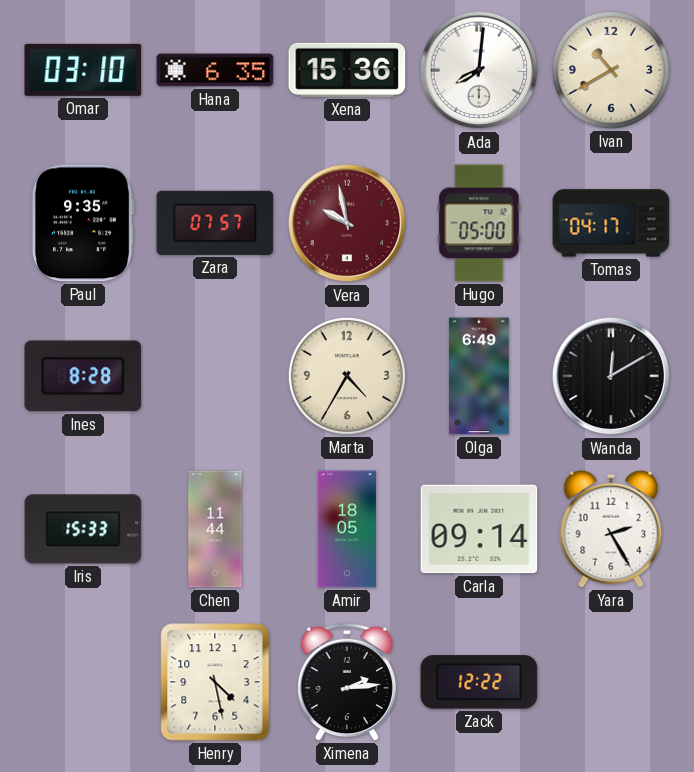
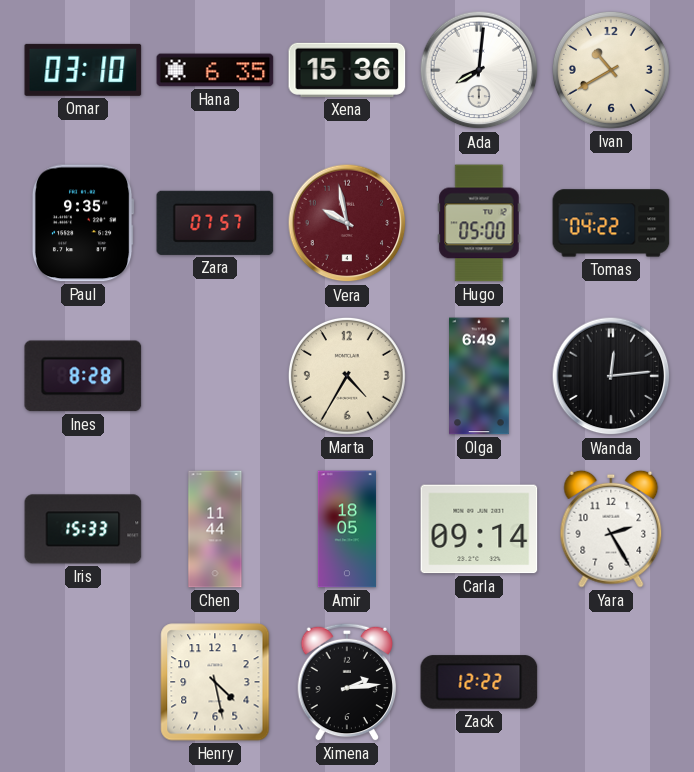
Tomas: 04:17 -> 04:22
Wanda: 12:10 -> 12:14
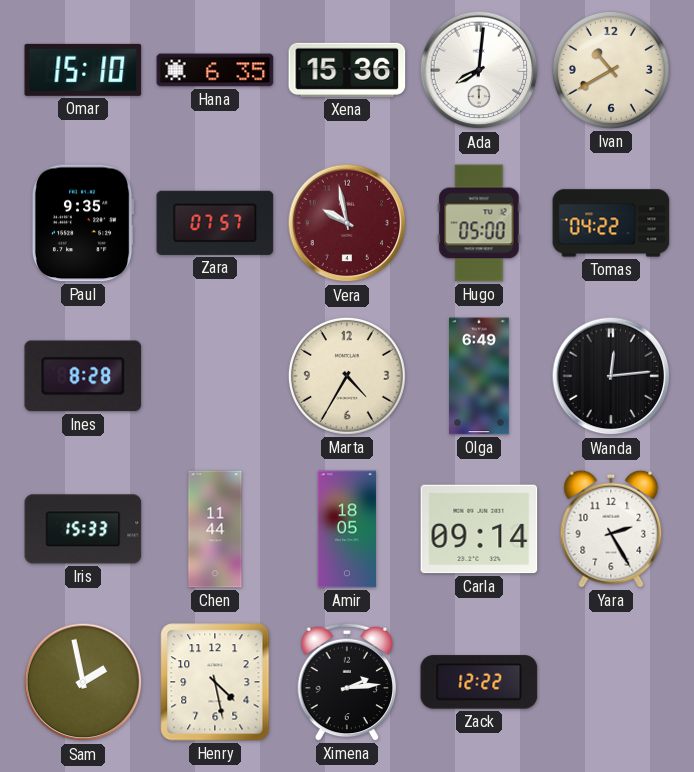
Omar: 03:10 -> 15:10
Sam: none -> 1:58
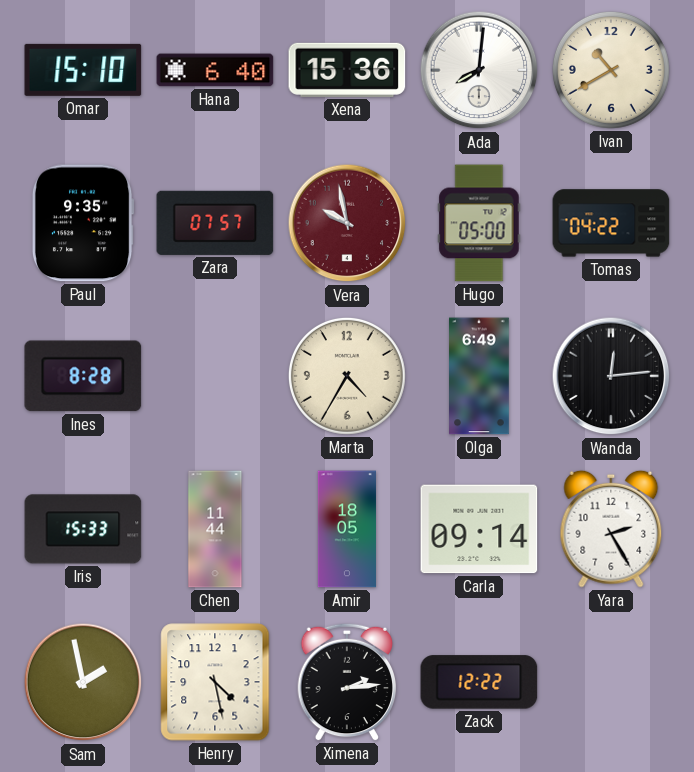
Hana: 6:35 -> 6:40
